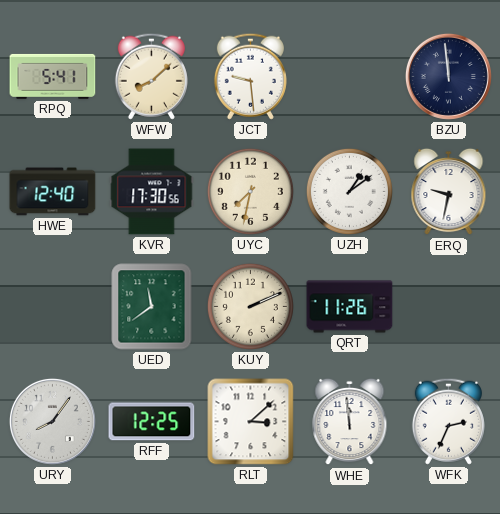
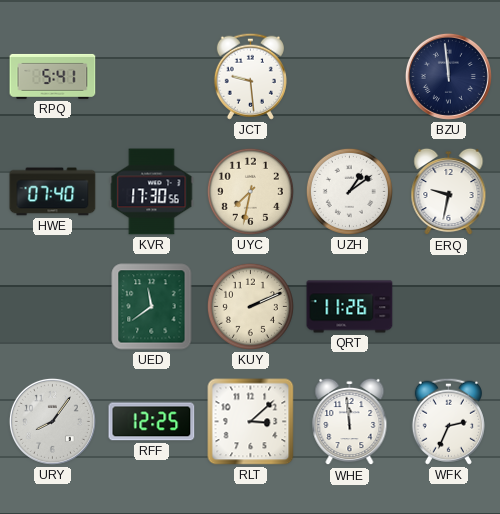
WFW: 8:08 -> none
HWE: 12:40 -> 07:40
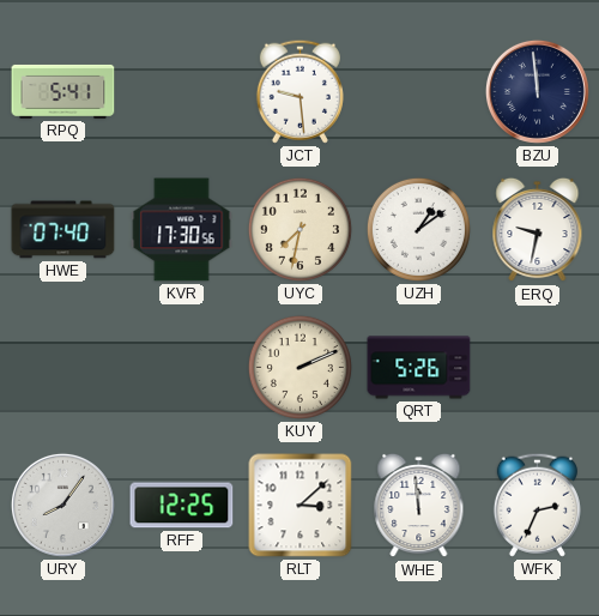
UED: 11:39 -> none
QRT: 11:26 -> 5:26
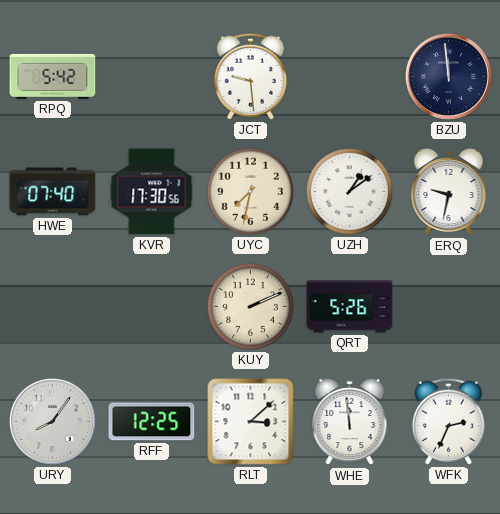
RPQ: 5:41 -> 5:42
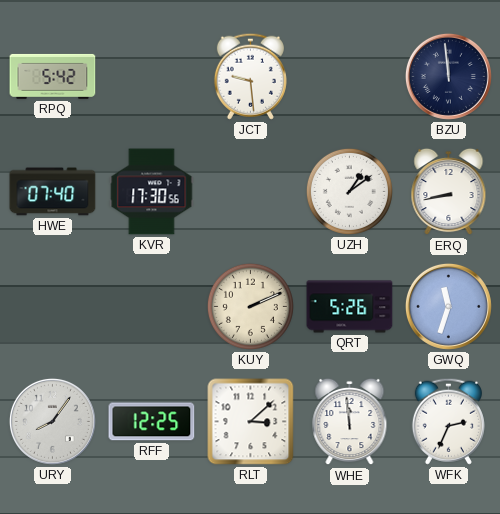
UYC: 7:32 -> none
ERQ: 9:32 -> 8:43
GWQ: none -> 11:33
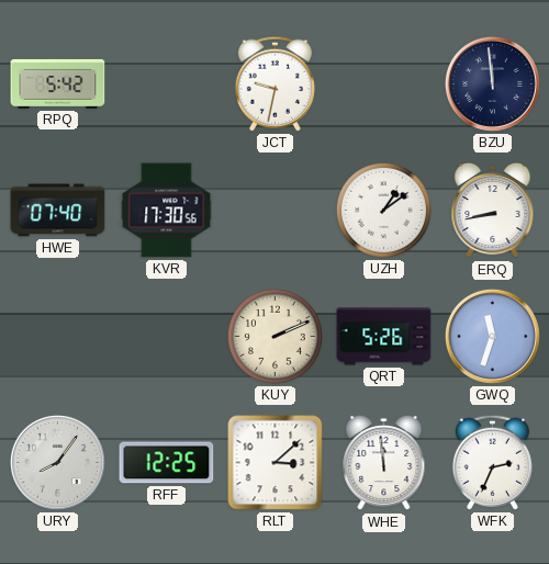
JCT: 9:29 -> 9:32
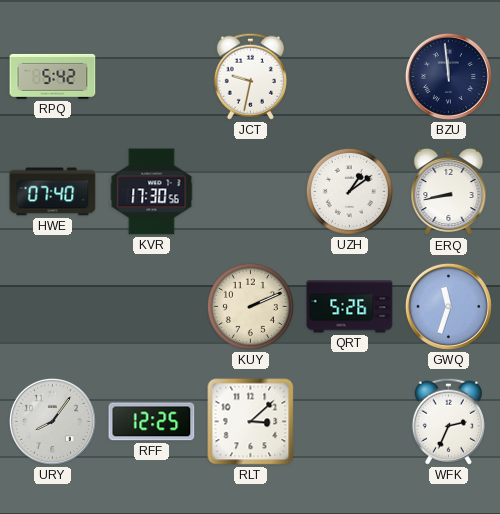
WHE: 11:59 -> none
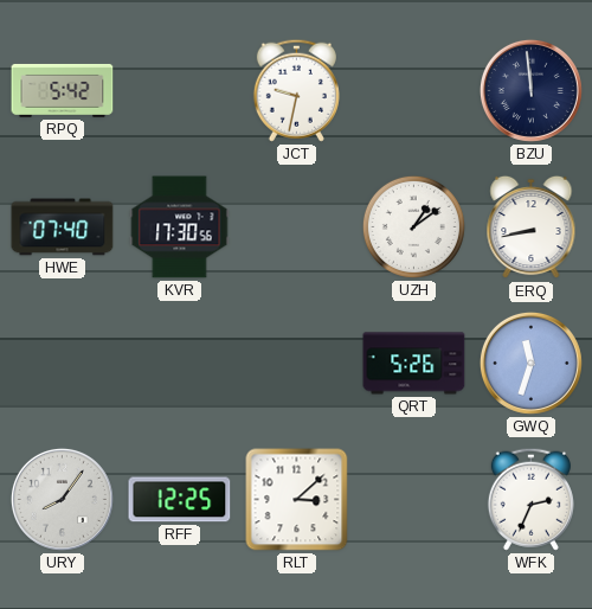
KUY: 2:11 -> none
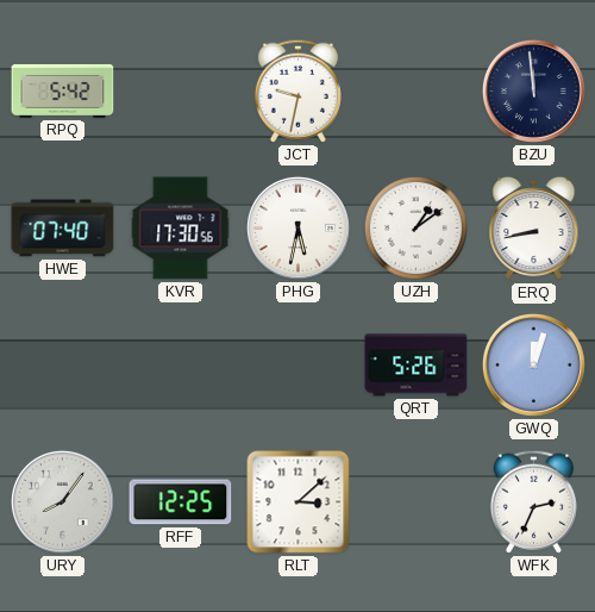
PHG: none -> 5:32
GWQ: 11:33 -> 12:03
